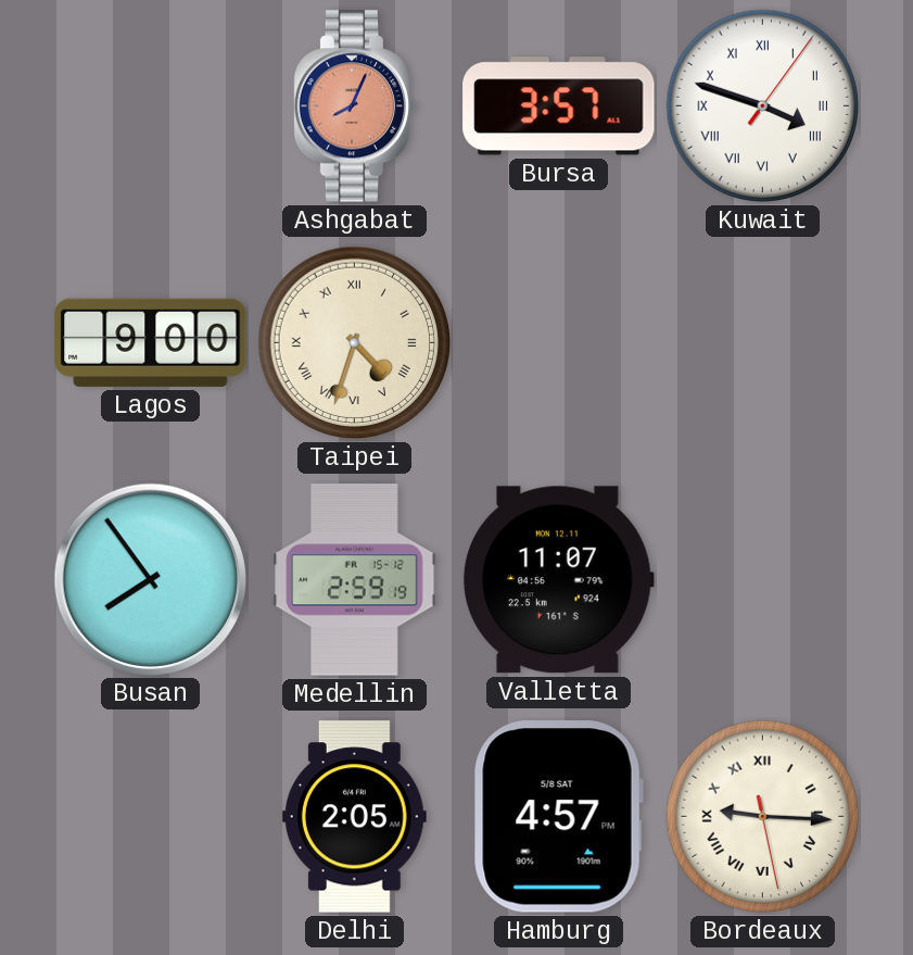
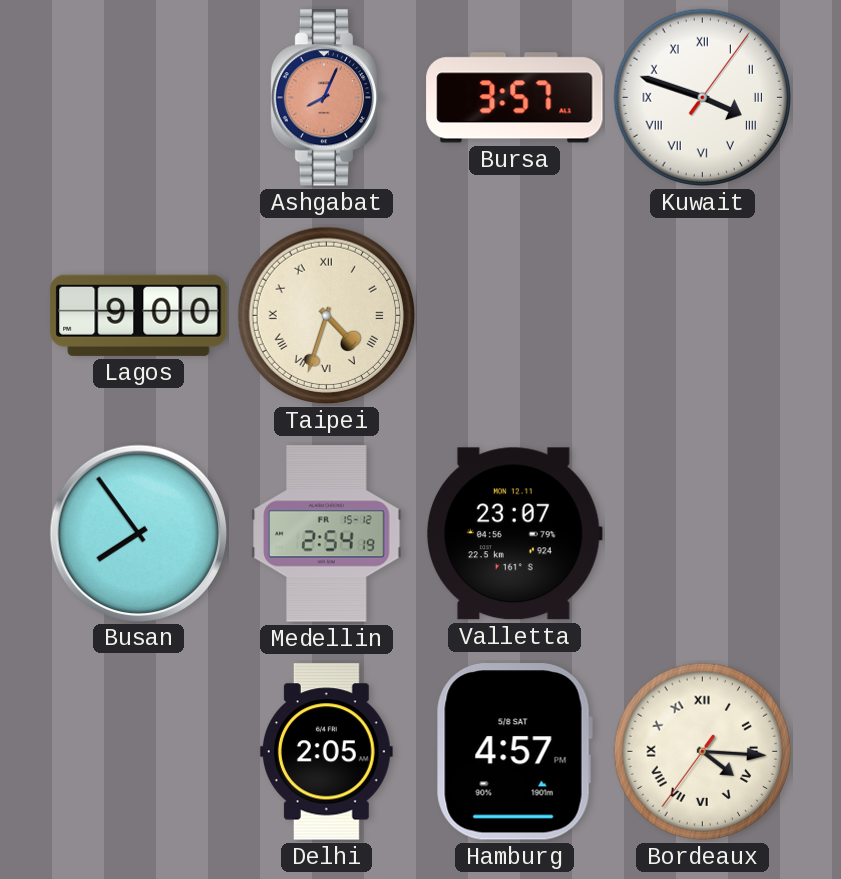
Medellin: 2:59 -> 2:54
Valletta: 11:07 -> 23:07
Bordeaux: 9:15 -> 4:15
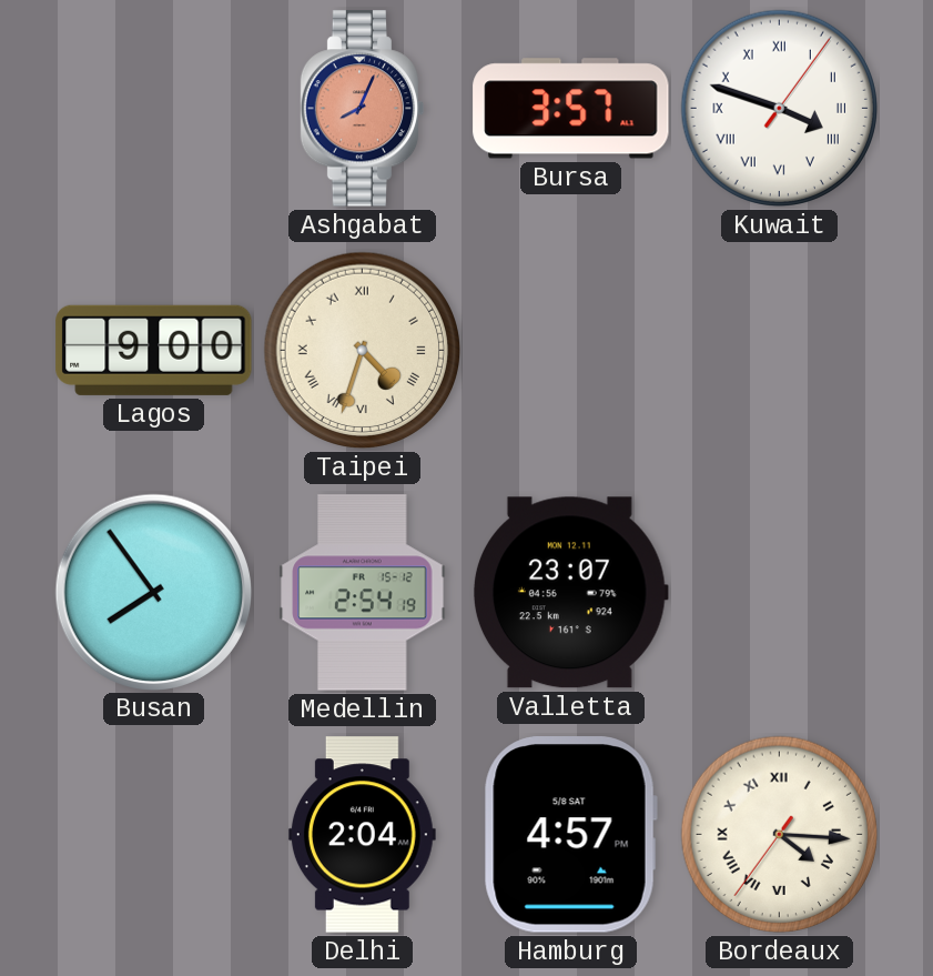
Delhi: 2:05 -> 2:04
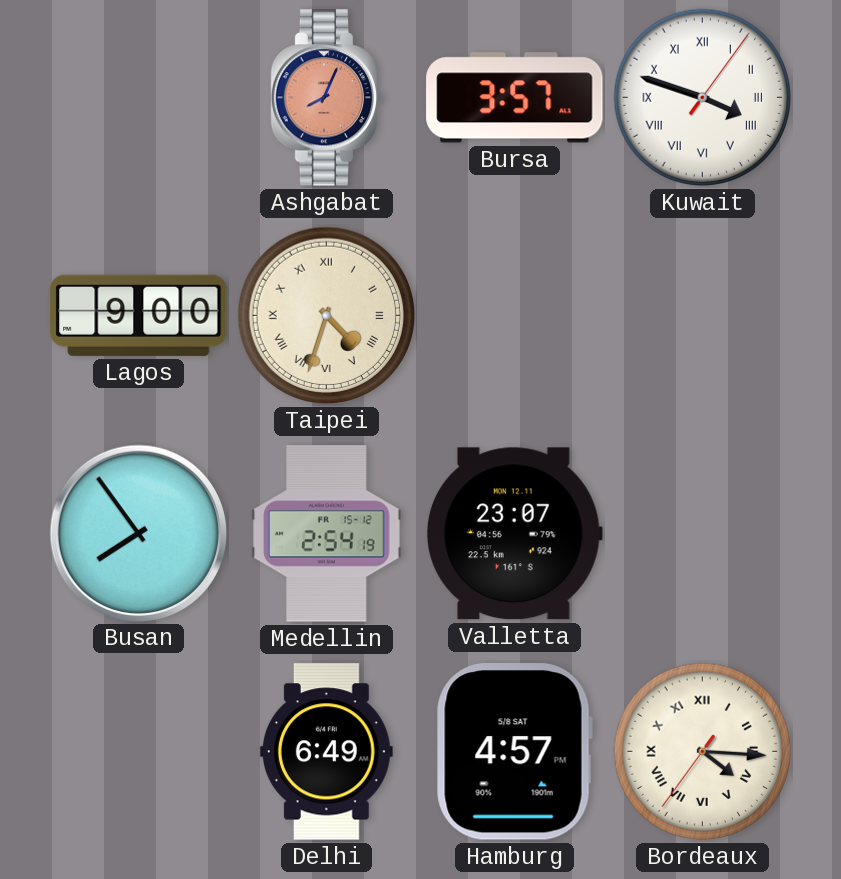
Delhi: 2:04 -> 6:49
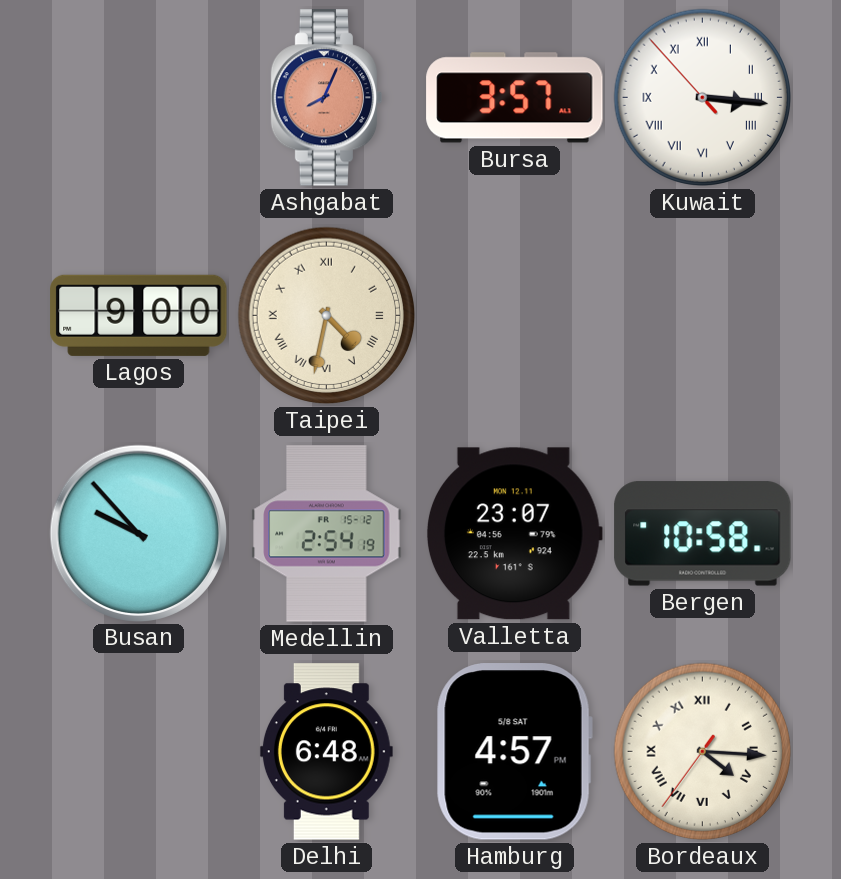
Kuwait: 3:48 -> 3:15
Taipei: 4:33 -> 4:32
Busan: 7:54 -> 9:53
Bergen: none -> 10:58
Delhi: 6:49 -> 6:48
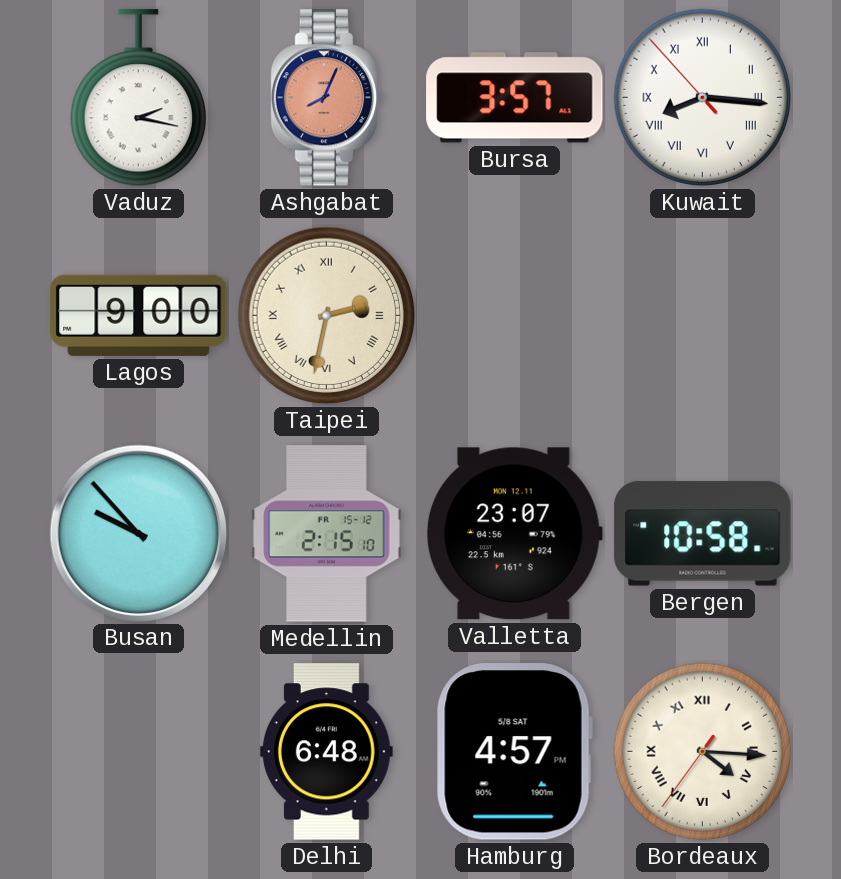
Vaduz: none -> 2:17
Kuwait: 3:15 -> 8:15
Taipei: 4:32 -> 2:32
Medellin: 2:54 -> 2:15
